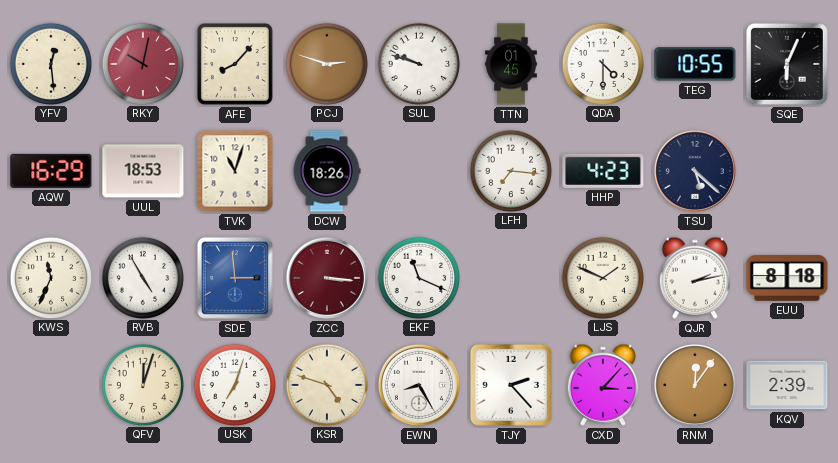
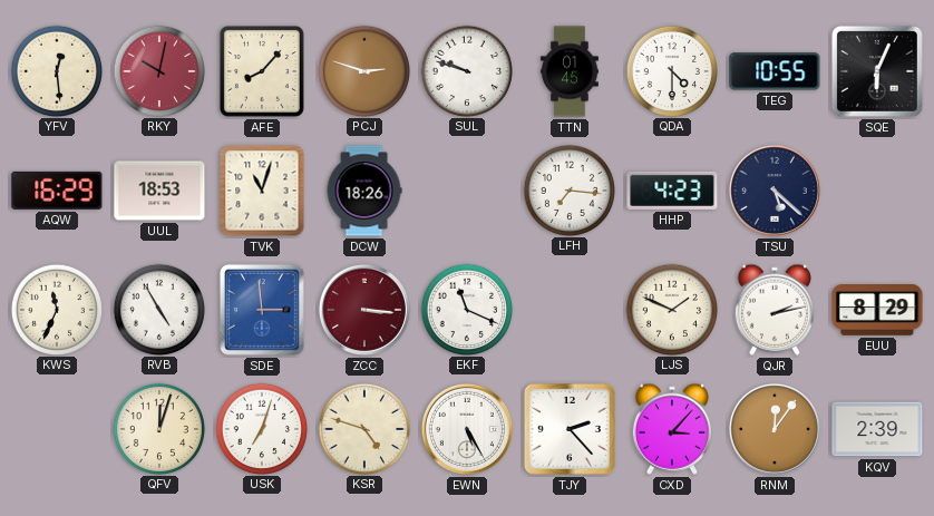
EUU: 8:18 -> 8:29
EWN: 8:25 -> 5:25
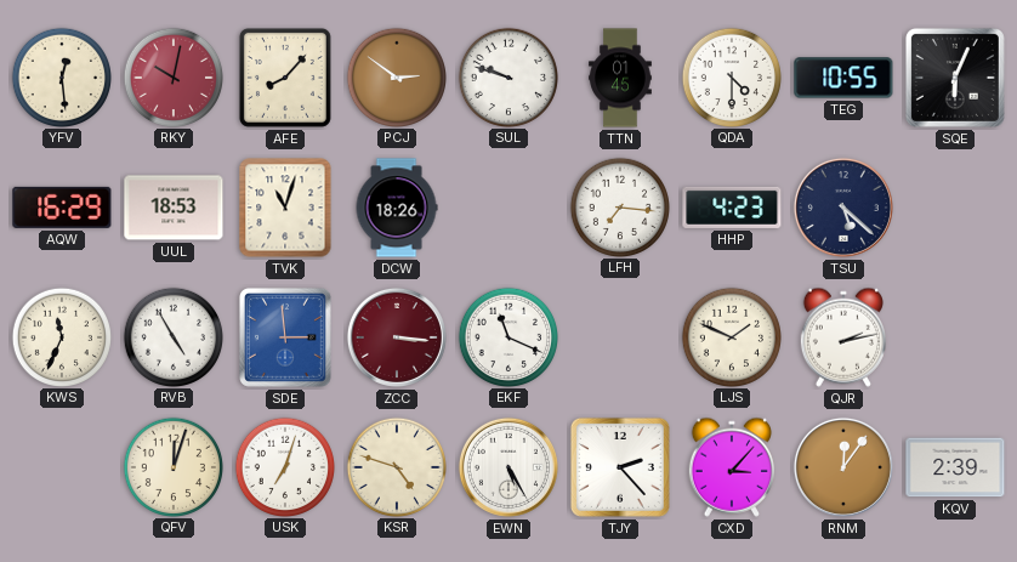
PCJ: 2:48 -> 2:51
EUU: 8:29 -> none
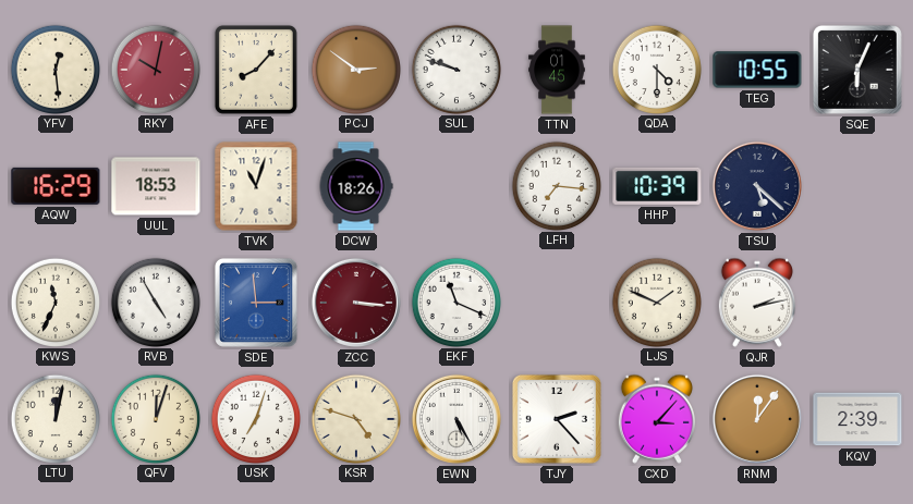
HHP: 4:23 -> 10:39
LTU: none -> 12:02
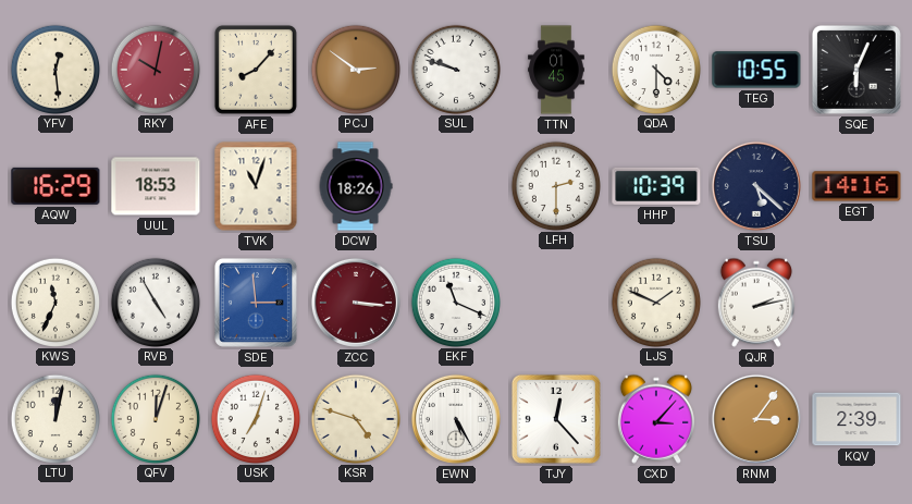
LFH: 7:16 -> 2:30
EGT: none -> 14:16
TJY: 2:23 -> 12:23
RNM: 12:06 -> 3:06
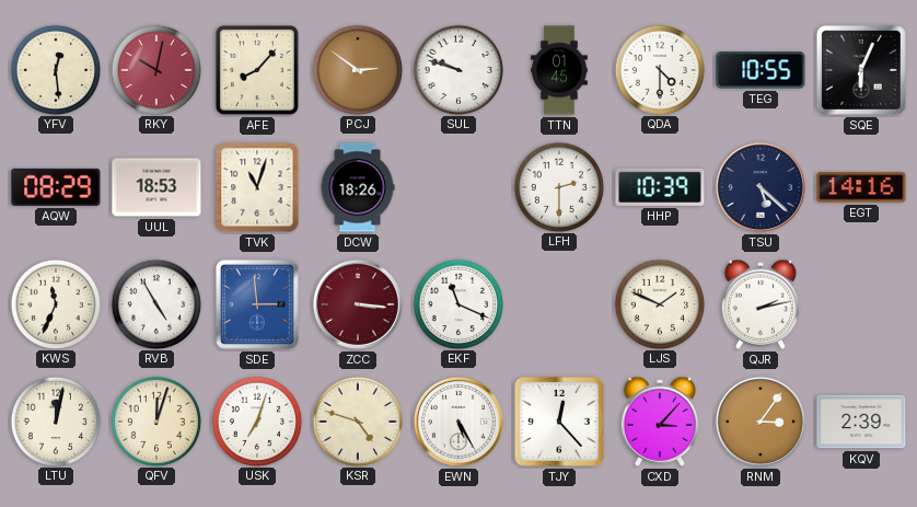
AQW: 16:29 -> 08:29
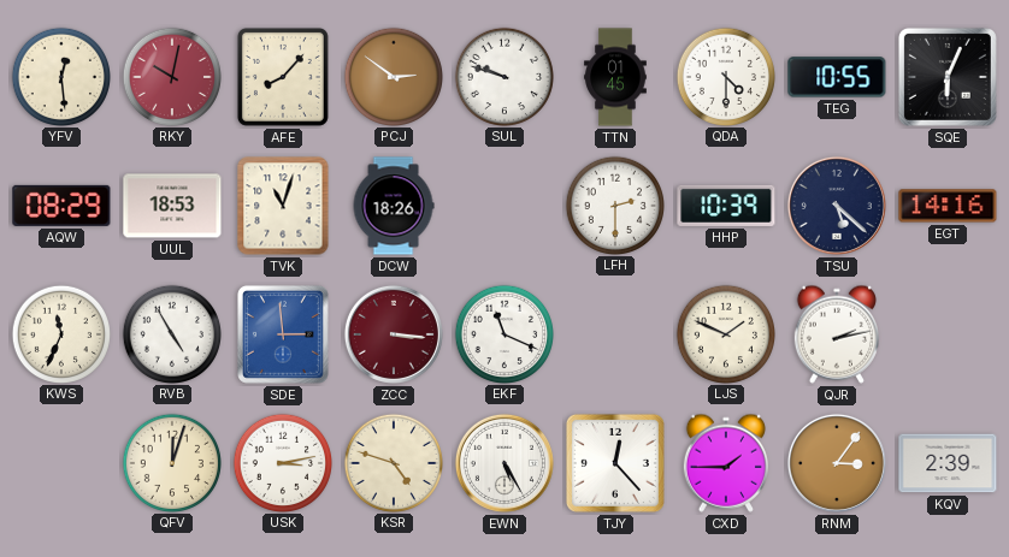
LTU: 12:02 -> none
USK: 7:03 -> 3:13
CXD: 3:07 -> 1:45
